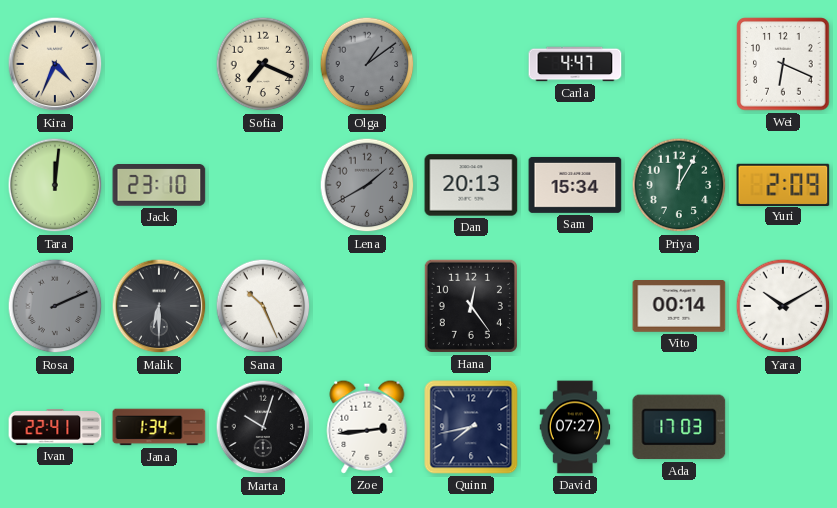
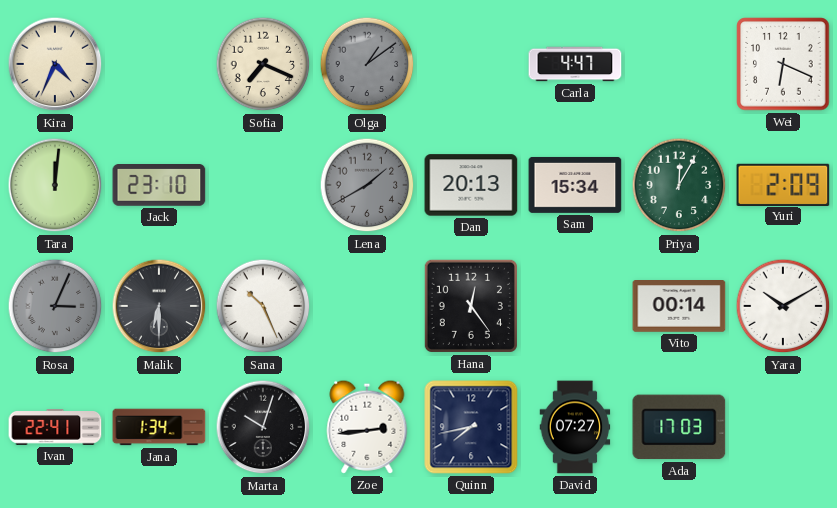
Rosa: 2:11 -> 3:04
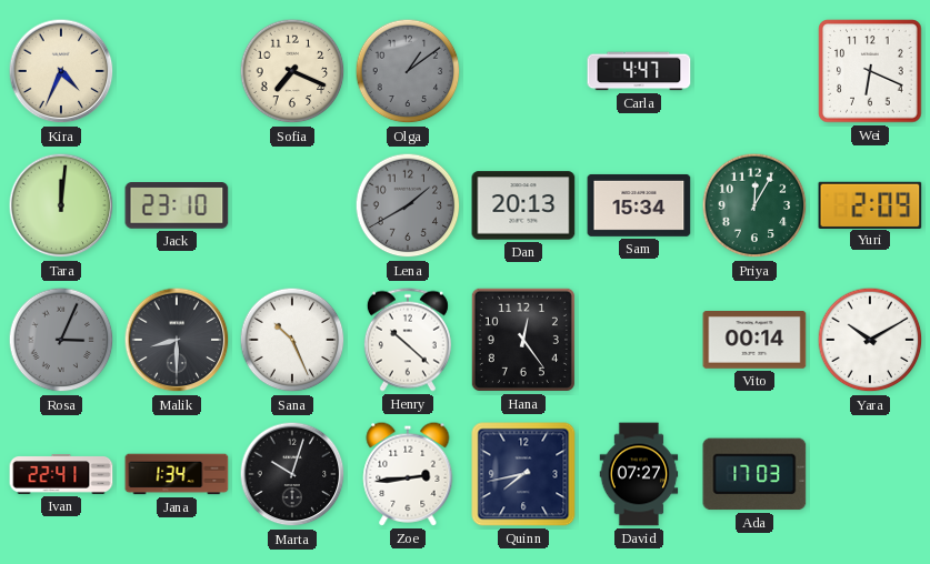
Malik: 6:30 -> 8:30
Henry: none -> 10:22
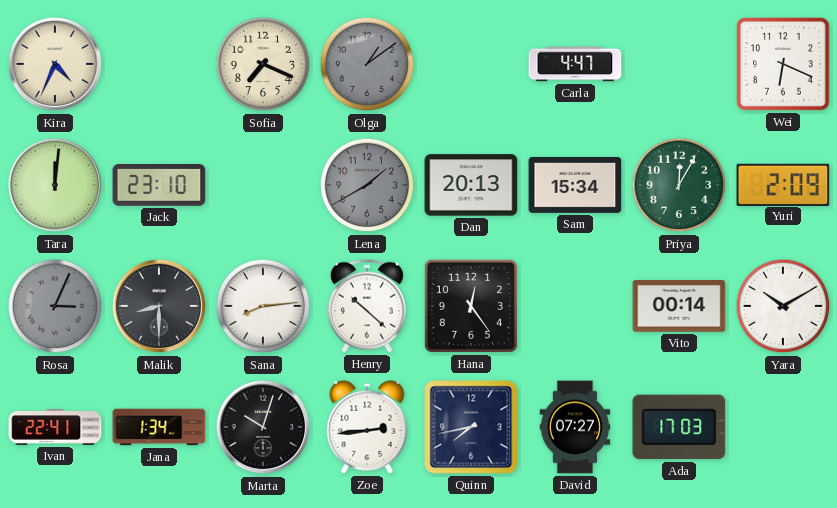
Sana: 10:26 -> 8:14
